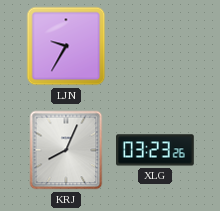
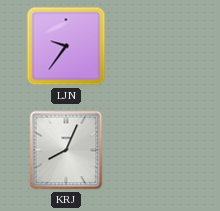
LJN: 9:35 -> 9:36
XLG: 03:23 -> none
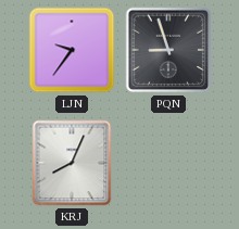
PQN: none -> 8:57
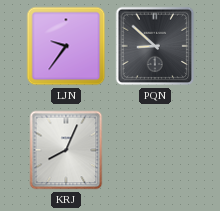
PQN: 8:57 -> 8:52
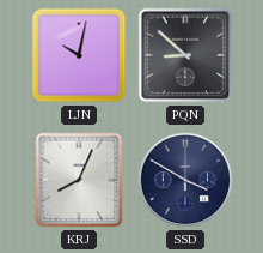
LJN: 9:36 -> 10:02
SSD: none -> 3:50
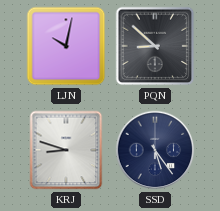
KRJ: 8:04 -> 8:48
SSD: 3:50 -> 5:24
